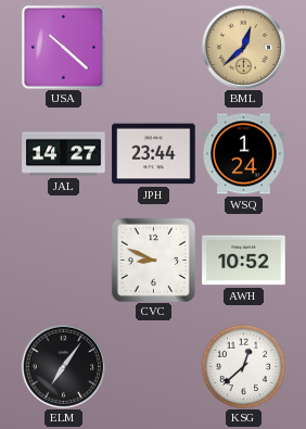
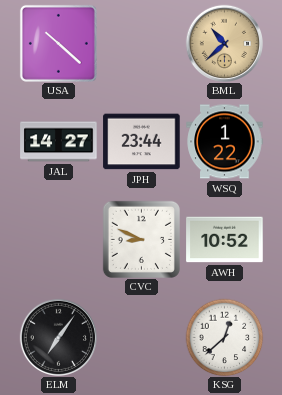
BML: 12:38 -> 10:38
WSQ: 1:24 -> 1:22
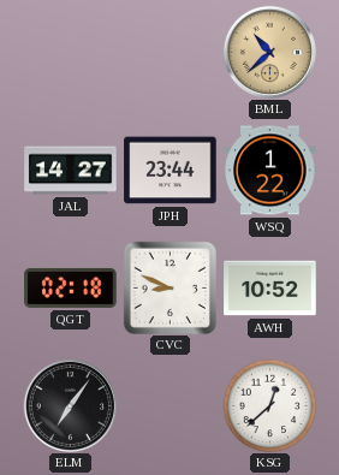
USA: 10:22 -> none
QGT: none -> 02:18
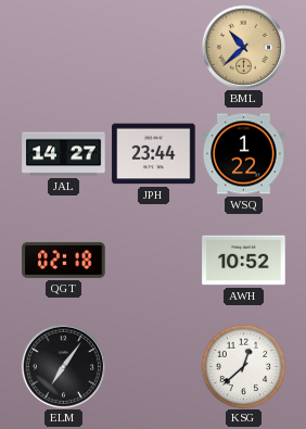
CVC: 8:49 -> none
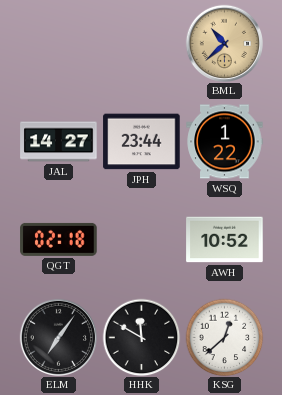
HHK: none -> 11:50
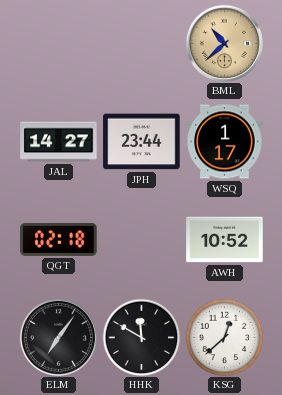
WSQ: 1:22 -> 1:17
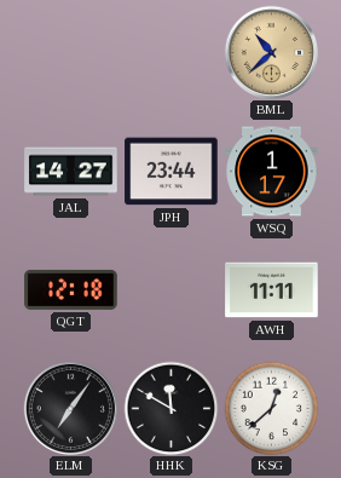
QGT: 02:18 -> 12:18
AWH: 10:52 -> 11:11
